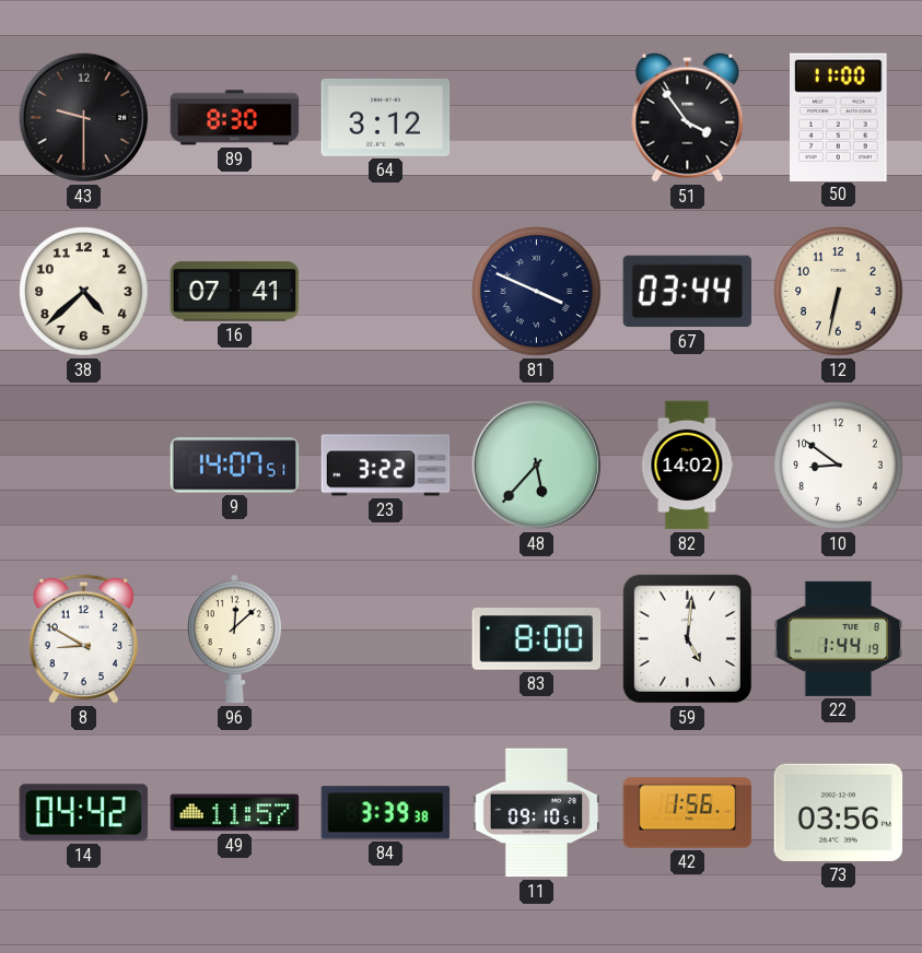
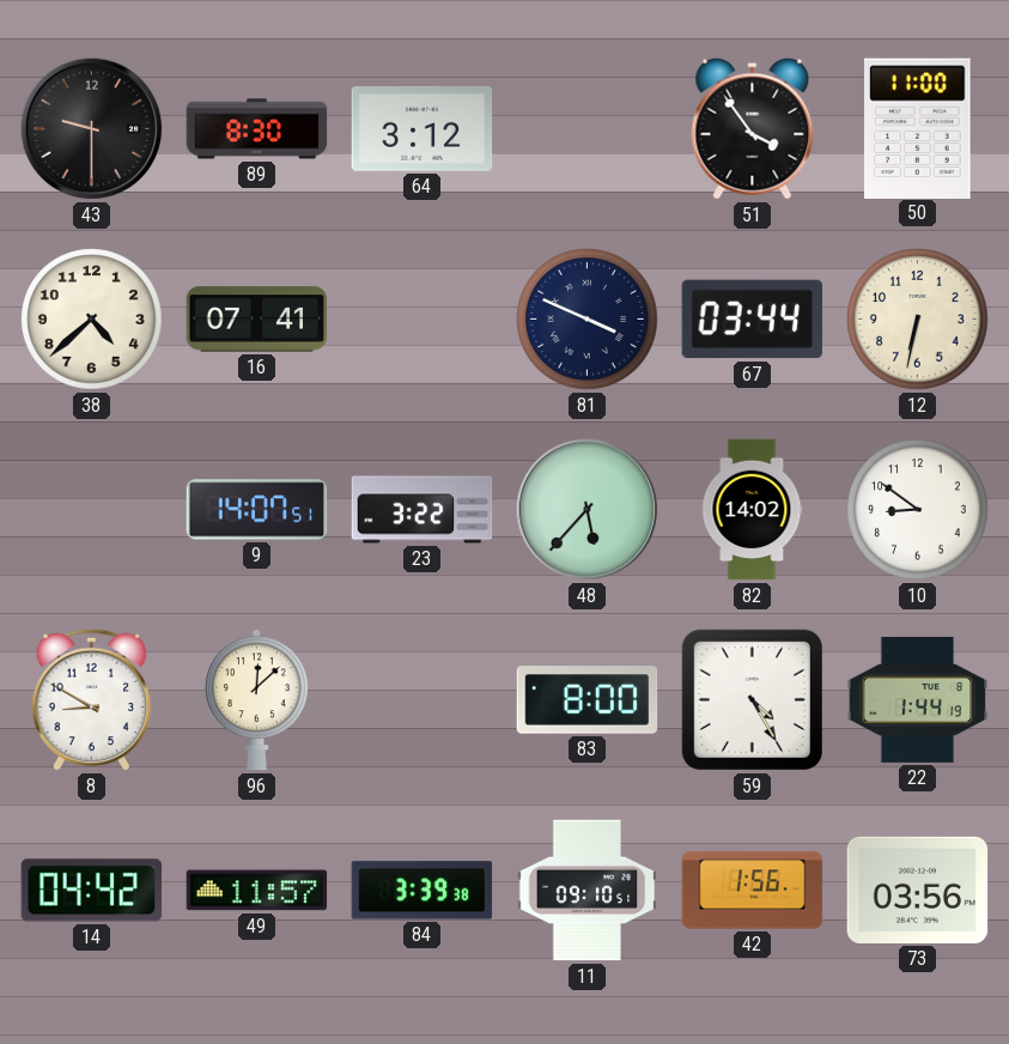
59: 5:01 -> 4:25
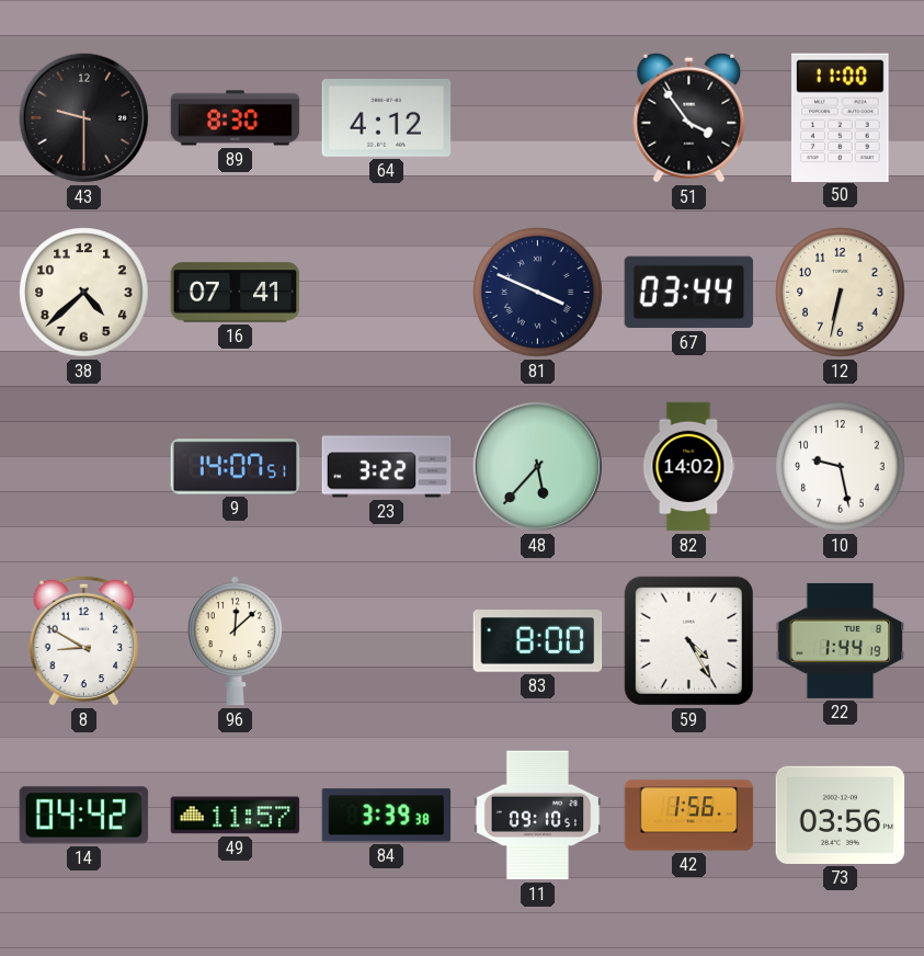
64: 3:12 -> 4:12
10: 8:51 -> 9:28
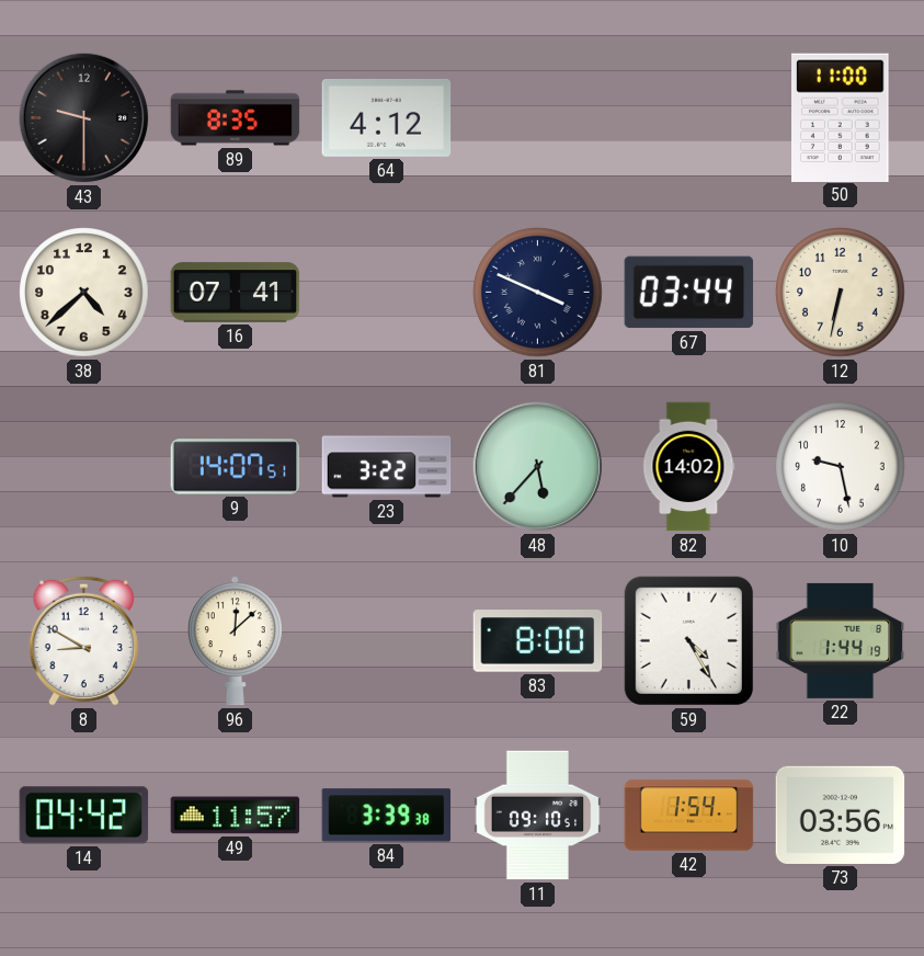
89: 8:30 -> 8:35
51: 3:54 -> none
42: 1:56 -> 1:54
